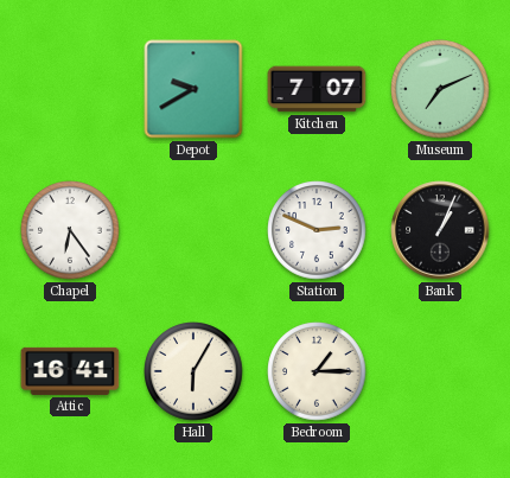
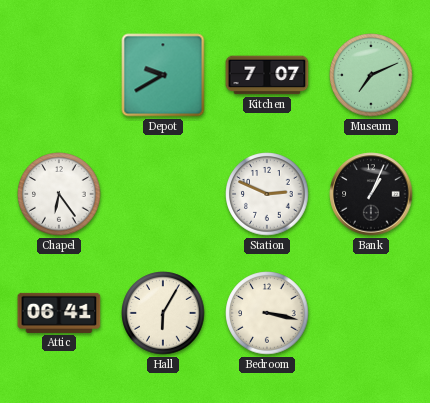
Attic: 16:41 -> 06:41
Bedroom: 1:15 -> 3:17
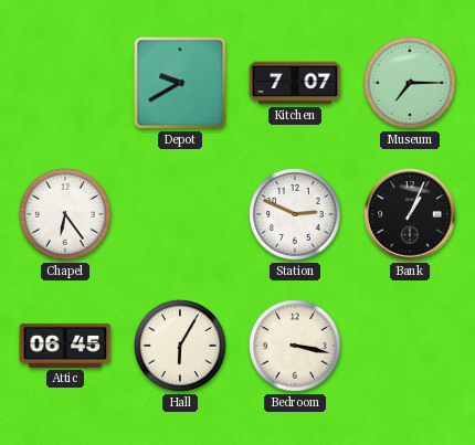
Museum: 7:11 -> 7:15
Attic: 06:41 -> 06:45
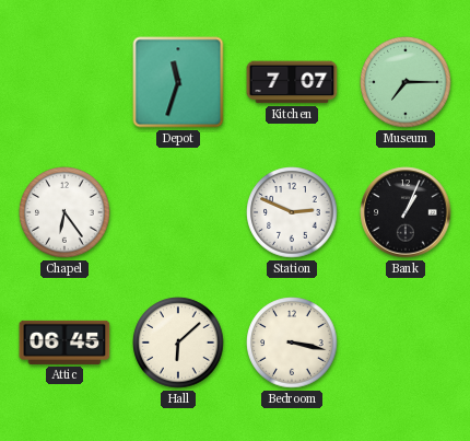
Depot: 9:40 -> 11:33
Hall: 6:05 -> 6:08
